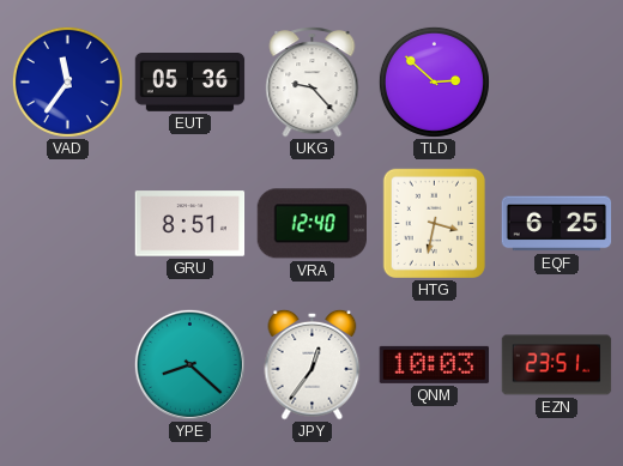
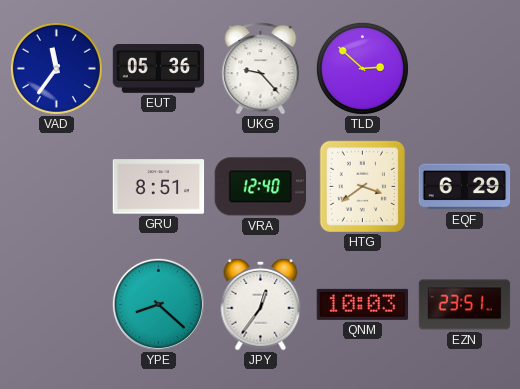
HTG: 3:32 -> 3:39
EQF: 6:25 -> 6:29
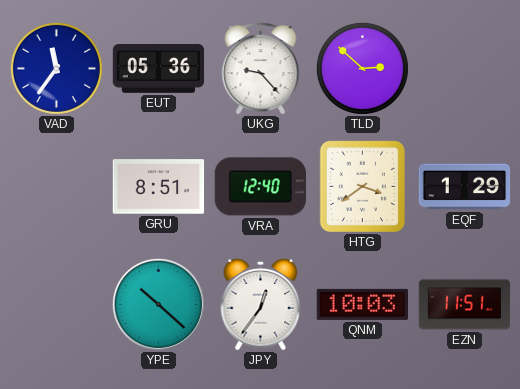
EQF: 6:29 -> 1:29
YPE: 8:22 -> 10:22
EZN: 23:51 -> 11:51
